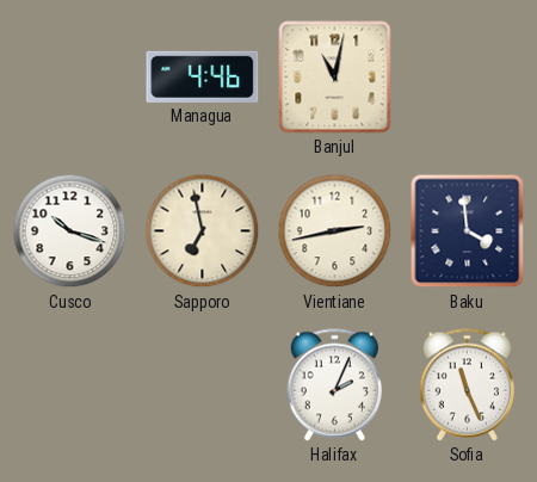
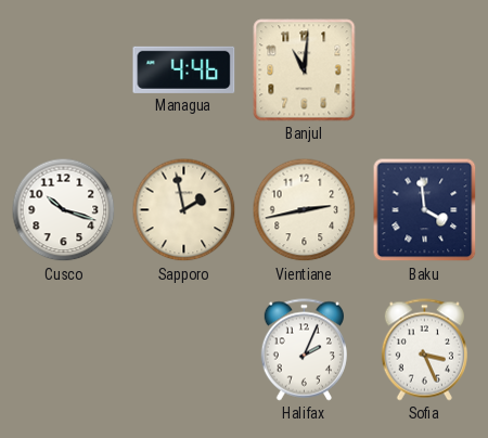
Banjul: 11:02 -> 11:01
Sapporo: 6:58 -> 1:58
Sofia: 11:26 -> 3:26
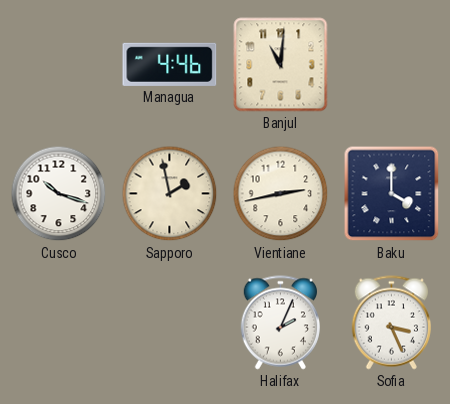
Baku: 3:59 -> 4:00
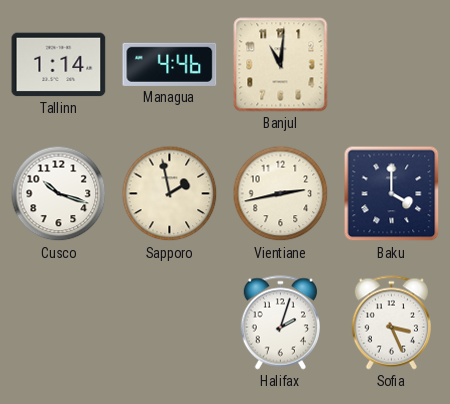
Tallinn: none -> 1:14
Halifax: 2:04 -> 2:03
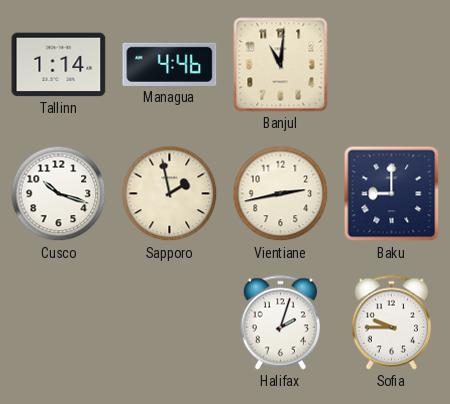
Baku: 4:00 -> 9:00
Sofia: 3:26 -> 9:45
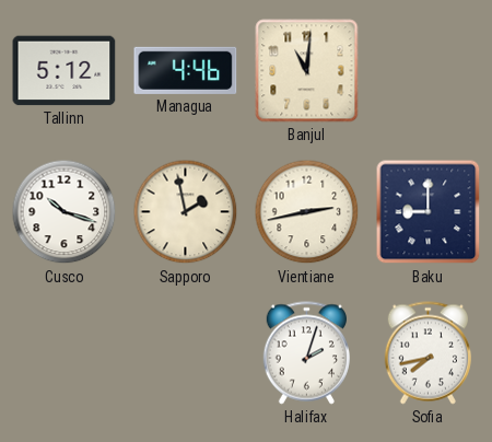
Tallinn: 1:14 -> 5:12
Sofia: 9:45 -> 7:43
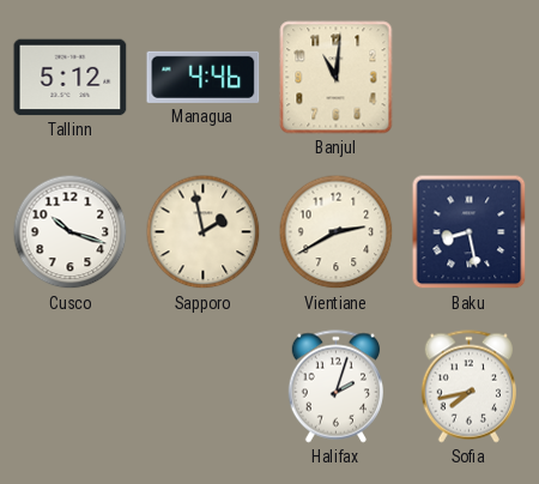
Vientiane: 2:43 -> 2:40
Baku: 9:00 -> 8:28
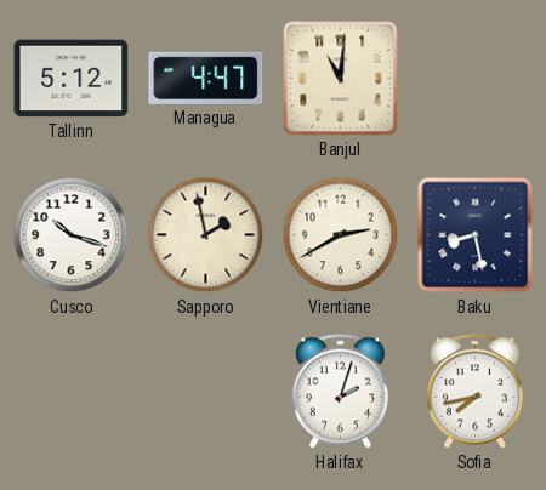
Managua: 4:46 -> 4:47
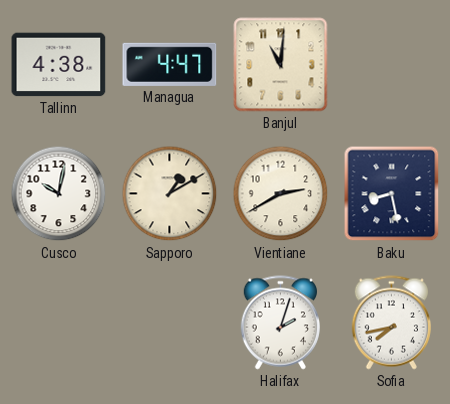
Tallinn: 5:12 -> 4:38
Cusco: 10:18 -> 10:02
Sapporo: 1:58 -> 1:10
